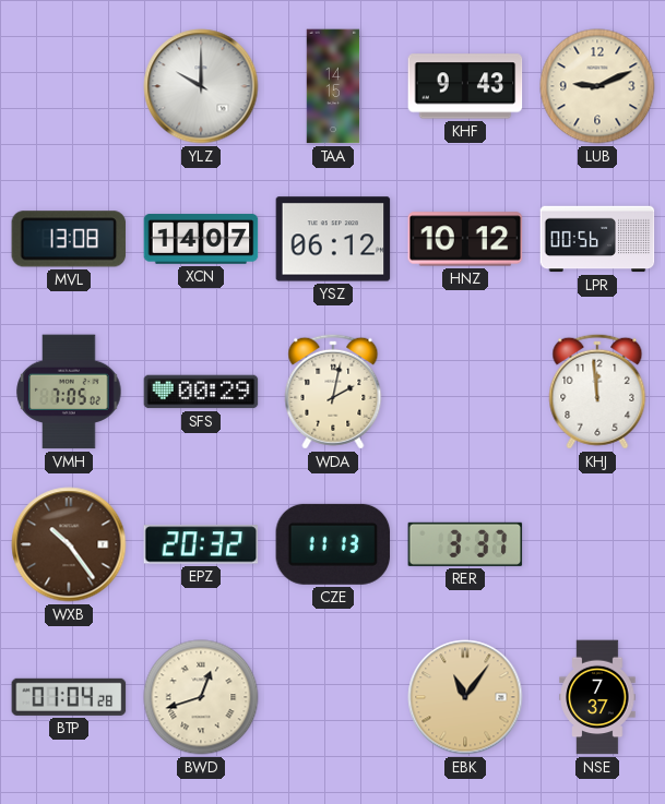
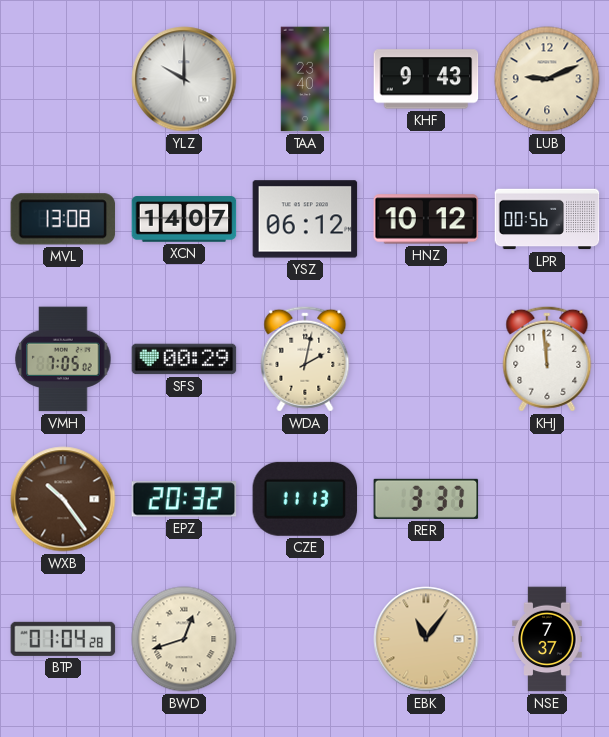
TAA: 14:15 -> 23:40
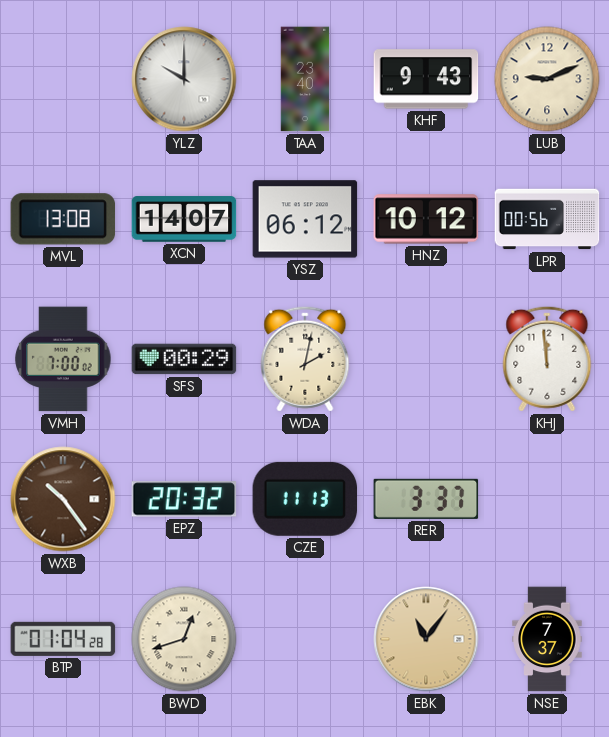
VMH: 7:05 -> 7:00
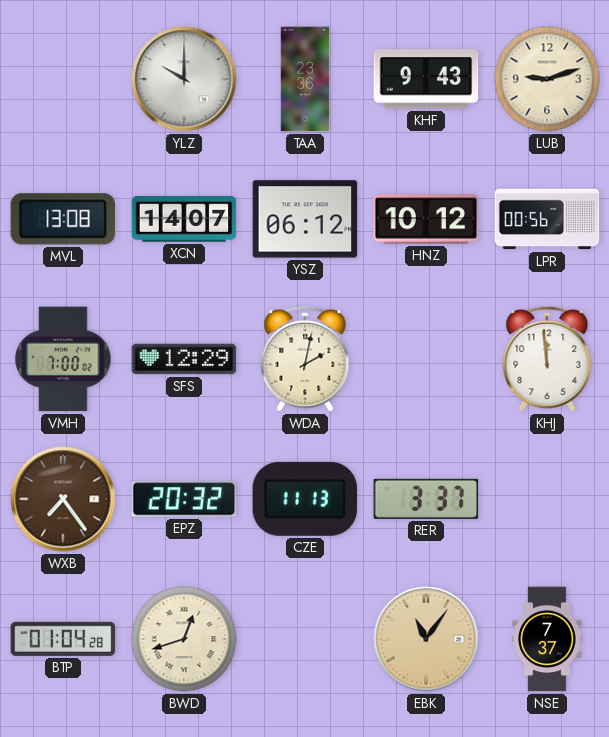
TAA: 23:40 -> 23:36
LUB: 9:11 -> 9:12
SFS: 00:29 -> 12:29
WXB: 10:24 -> 7:24
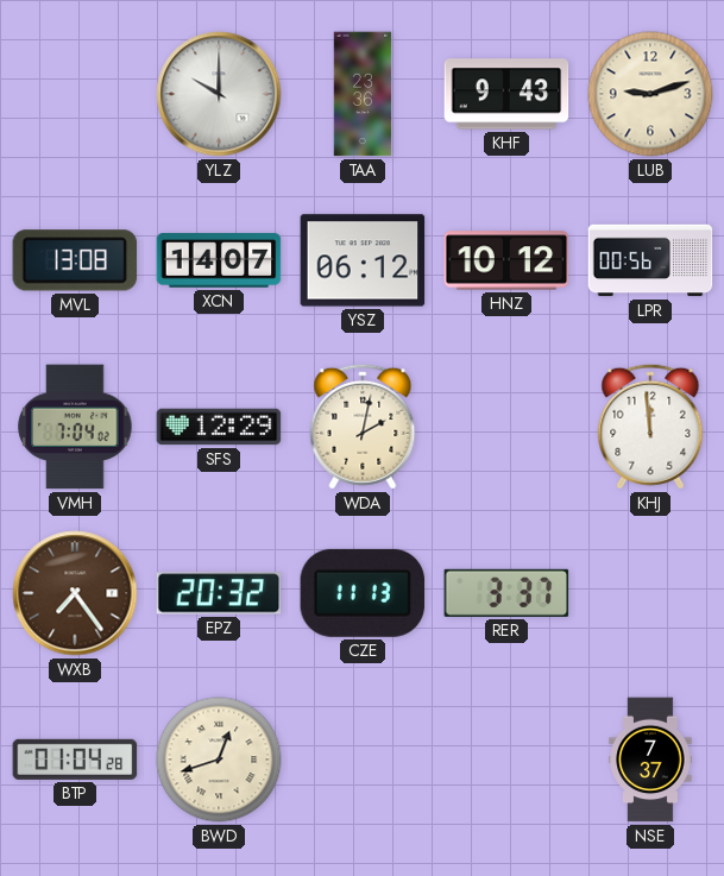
VMH: 7:00 -> 7:04
EBK: 11:06 -> none
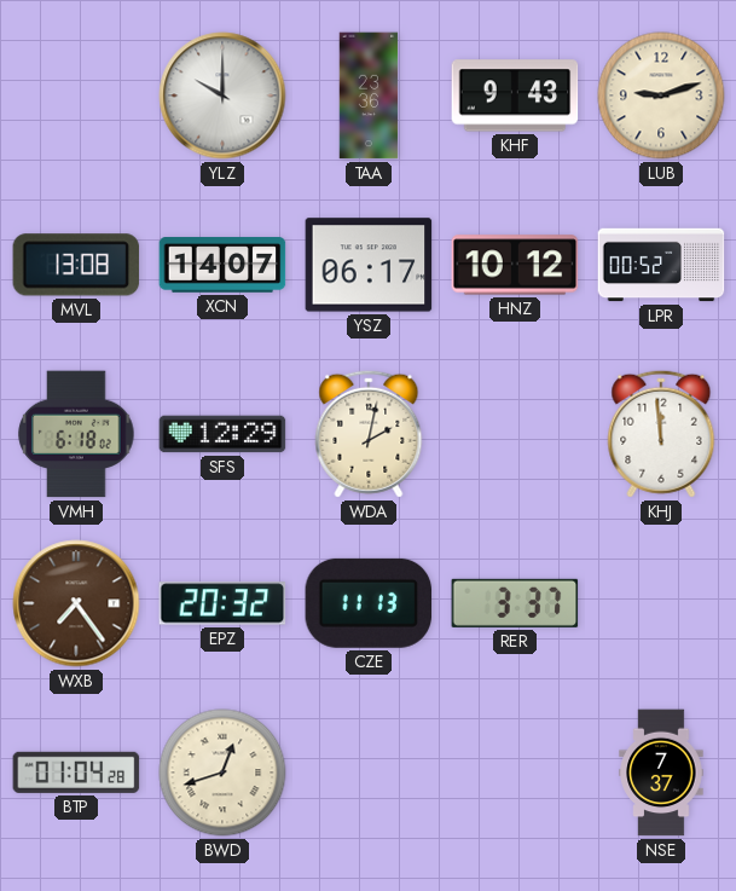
YSZ: 06:12 -> 06:17
LPR: 00:56 -> 00:52
VMH: 7:04 -> 6:18
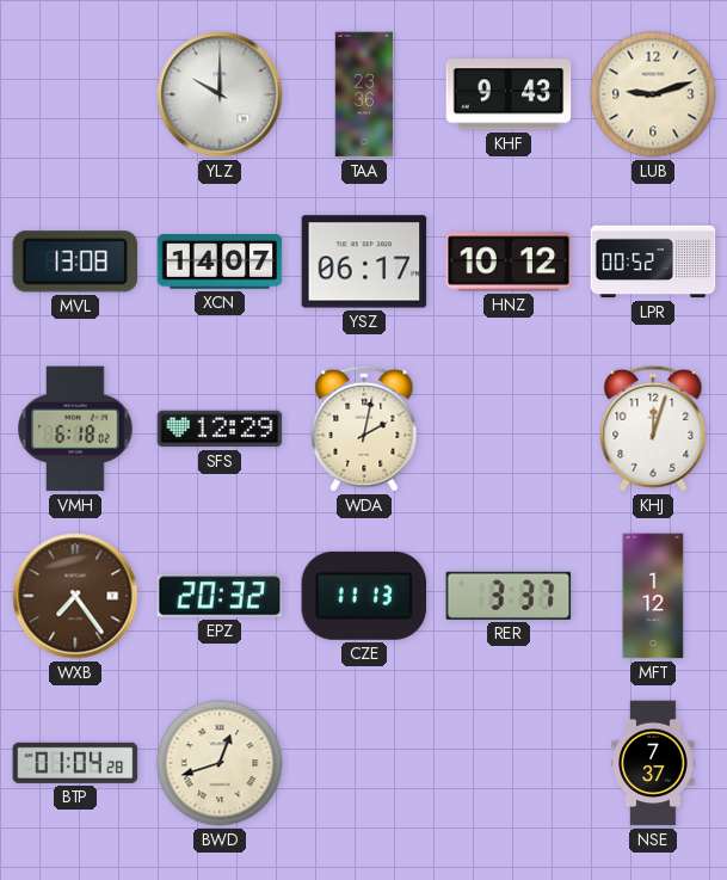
KHJ: 11:59 -> 12:03
MFT: none -> 1:12
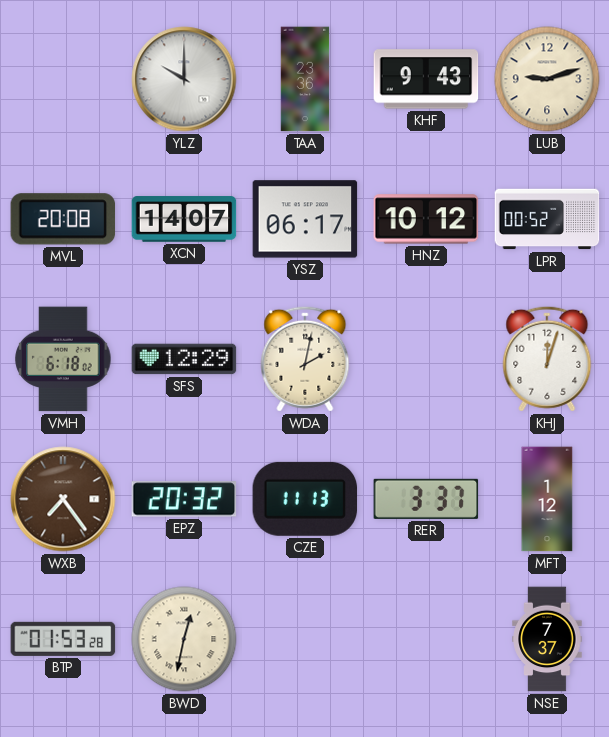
MVL: 13:08 -> 20:08
BTP: 01:04 -> 01:53
BWD: 12:42 -> 12:32
